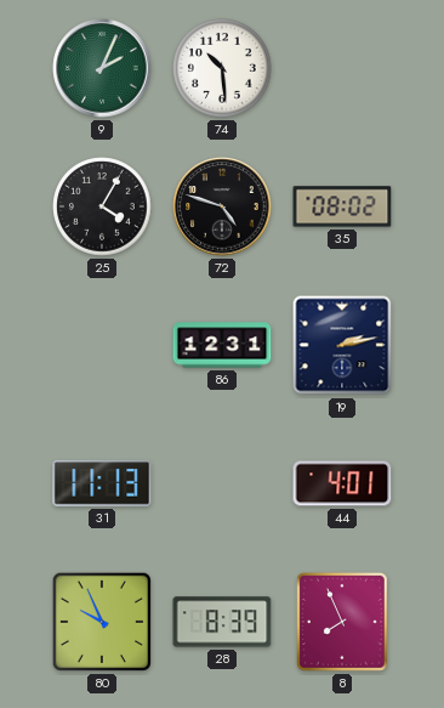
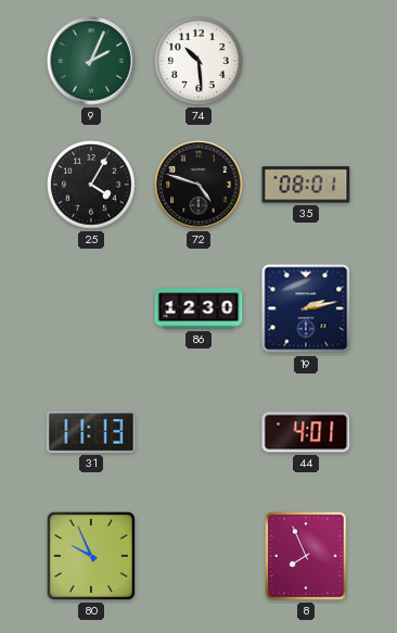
35: 08:02 -> 08:01
86: 12:31 -> 12:30
28: 8:39 -> none
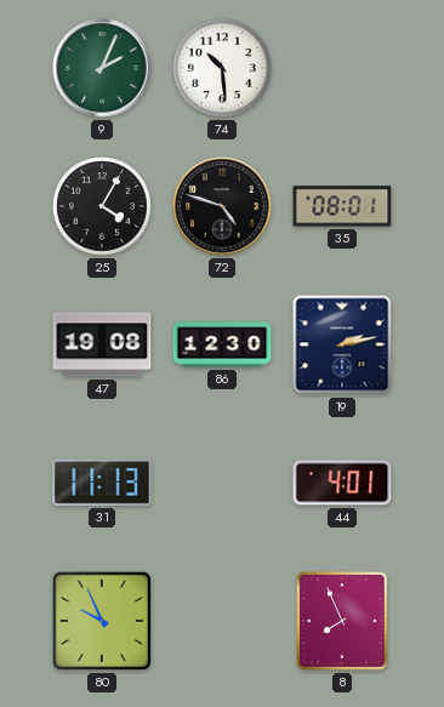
47: none -> 19:08
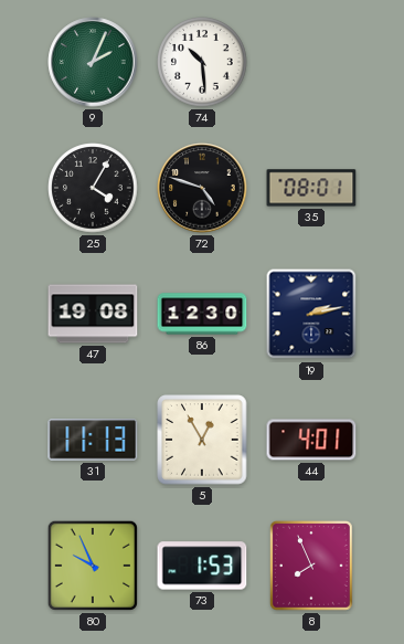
5: none -> 12:55
73: none -> 1:53
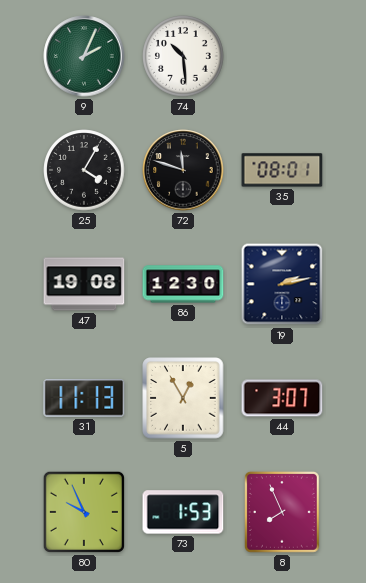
72: 4:48 -> 11:48
44: 4:01 -> 3:07
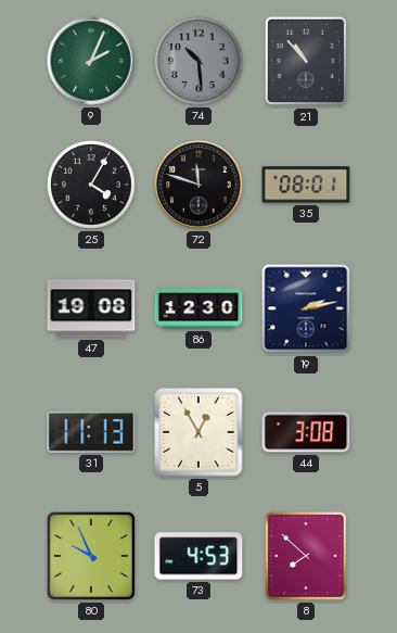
74 dial: white -> grey
21: none -> 10:53
44: 3:07 -> 3:08
73: 1:53 -> 4:53
8: 7:56 -> 7:52
